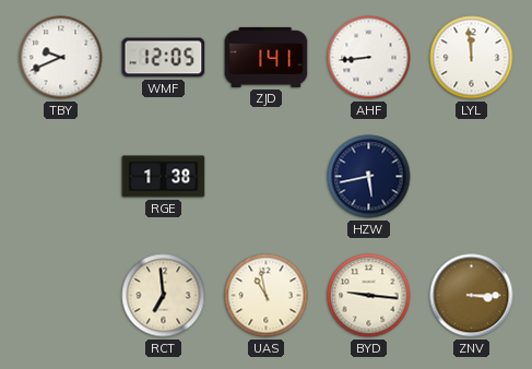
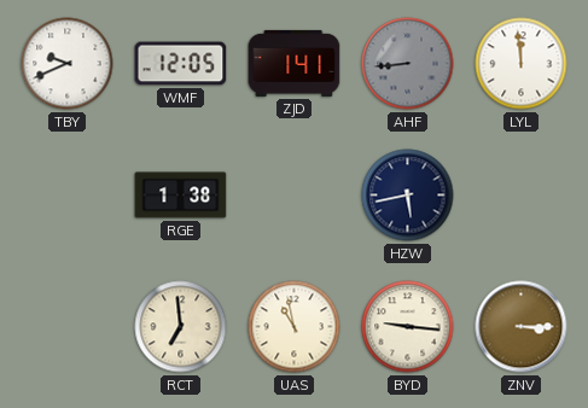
AHF dial: white -> grey
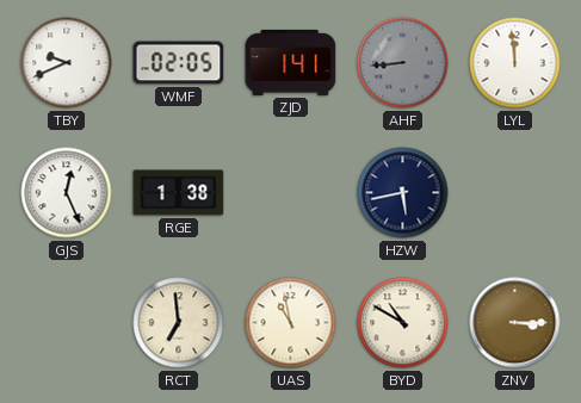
WMF: 12:05 -> 02:05
GJS: none -> 12:26
BYD: 9:16 -> 10:50
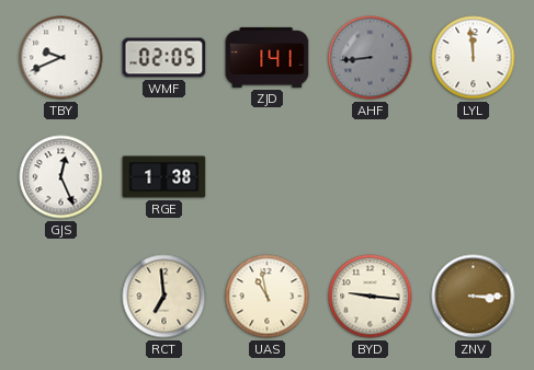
HZW: 5:43 -> none
BYD: 10:50 -> 9:16
